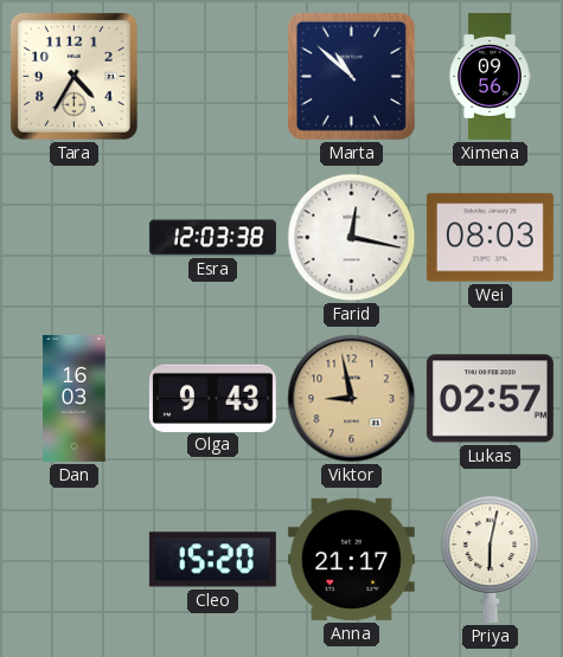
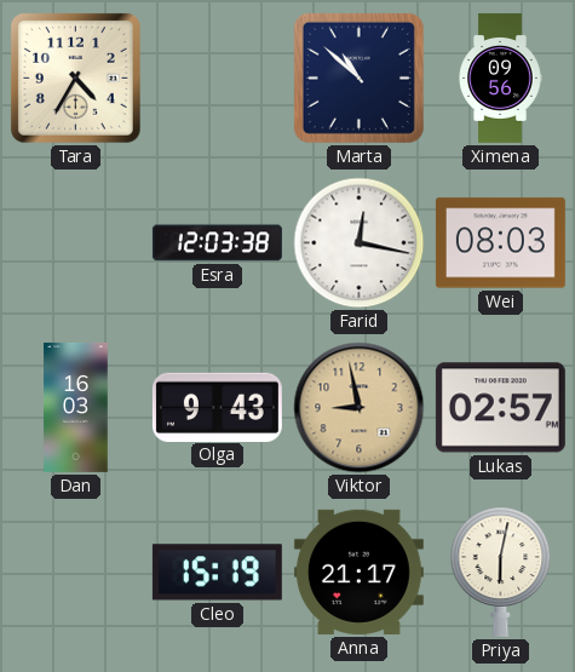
Cleo: 15:20 -> 15:19
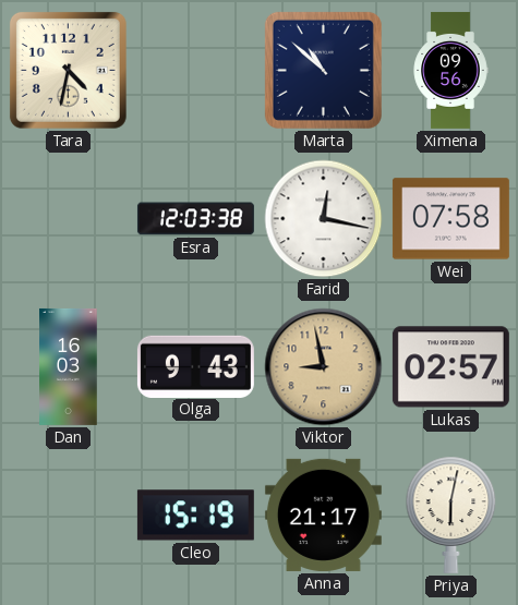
Tara: 4:35 -> 4:32
Wei: 08:03 -> 07:58
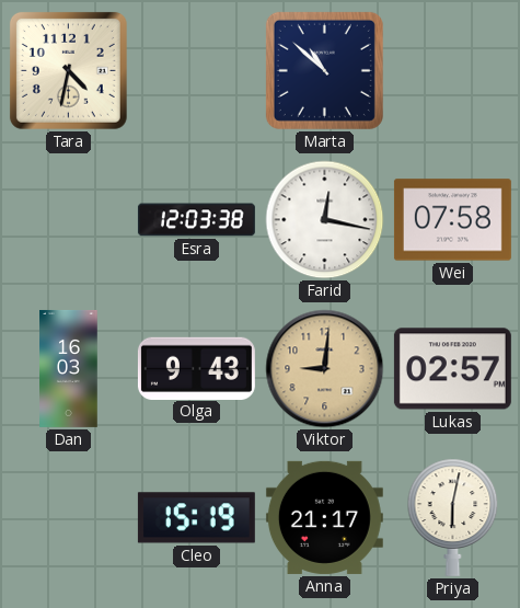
Ximena: 09:56 -> none
Viktor: 8:58 -> 9:01
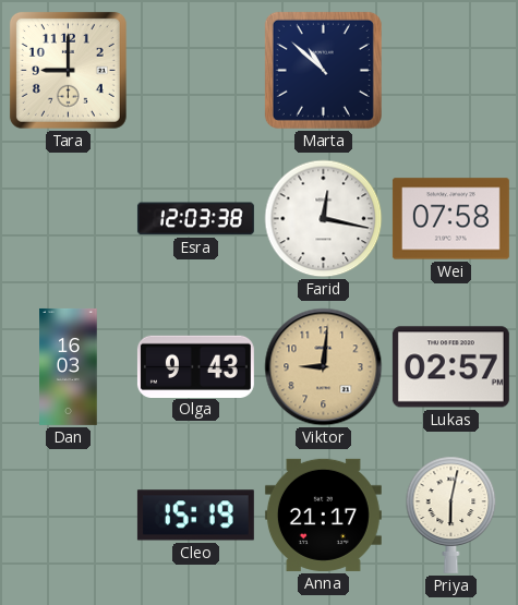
Tara: 4:32 -> 9:00
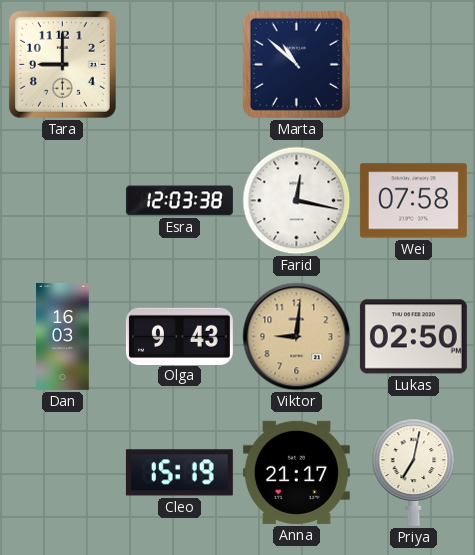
Lukas: 02:57 -> 02:50
Priya: 6:02 -> 7:02
